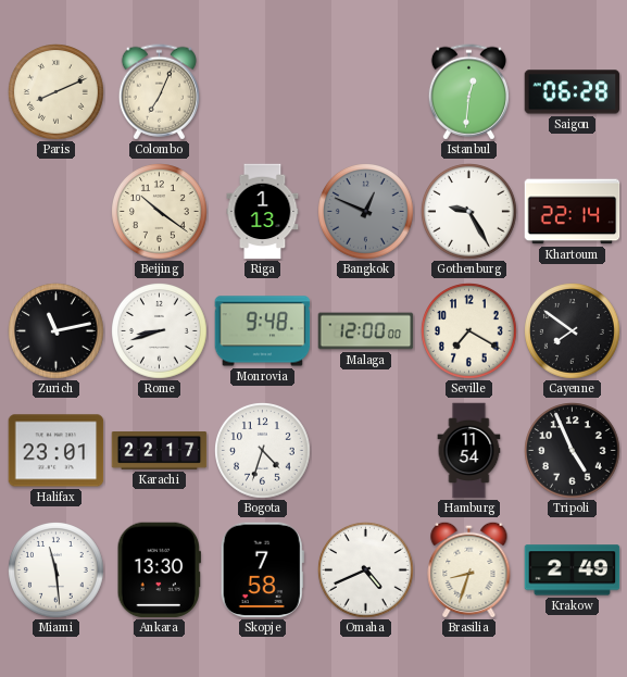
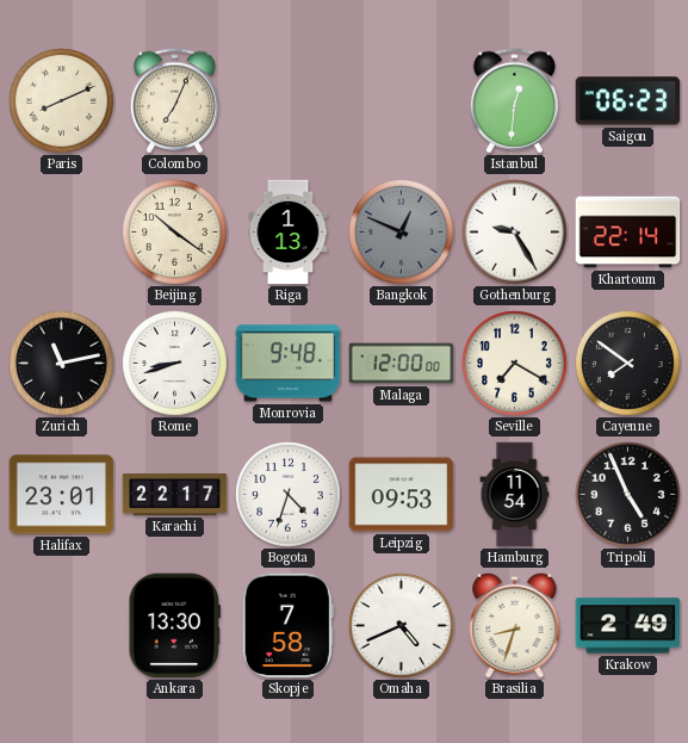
Saigon: 06:28 -> 06:23
Leipzig: none -> 09:53
Miami: 11:29 -> none
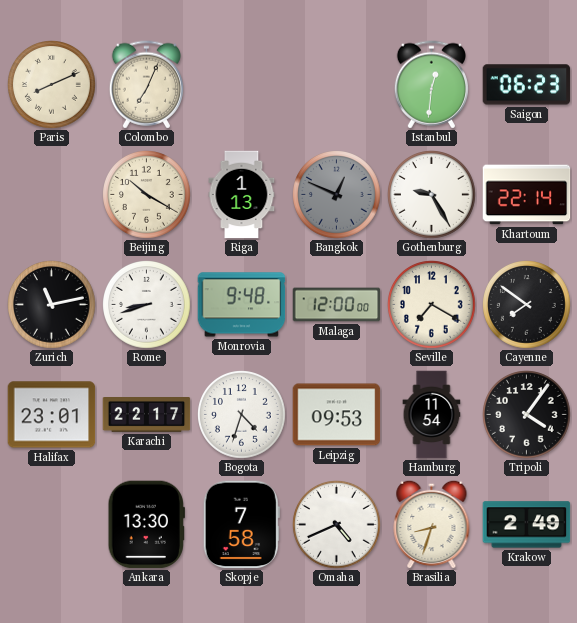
Beijing: 10:21 -> 10:20
Tripoli: 4:56 -> 4:06
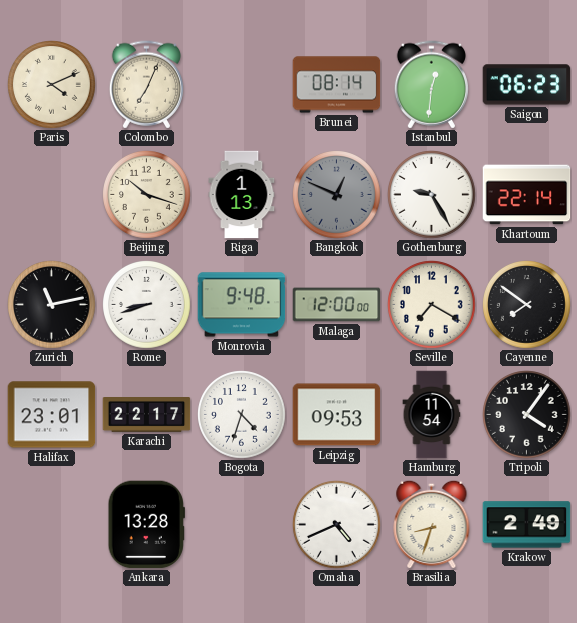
Paris: 8:11 -> 4:11
Brunei: none -> 08:14
Beijing: 10:20 -> 10:18
Ankara: 13:30 -> 13:28
Skopje: 7:58 -> none
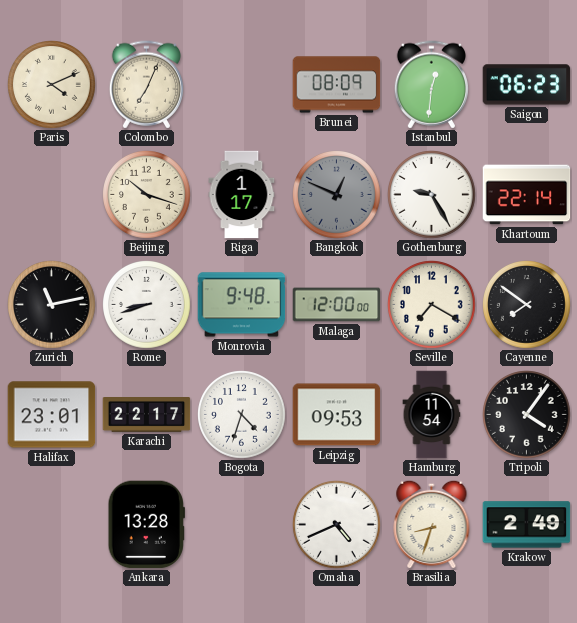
Brunei: 08:14 -> 08:09
Riga: 1:13 -> 1:17
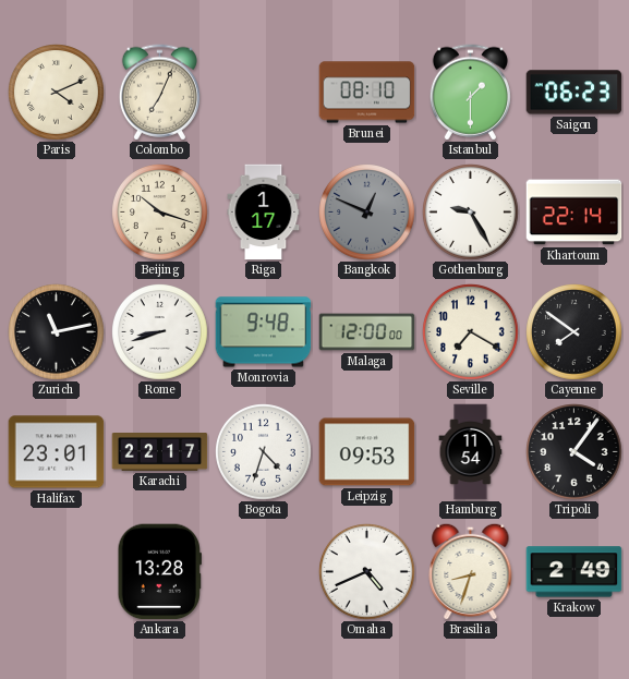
Brunei: 08:09 -> 08:10
Istanbul: 12:31 -> 1:30
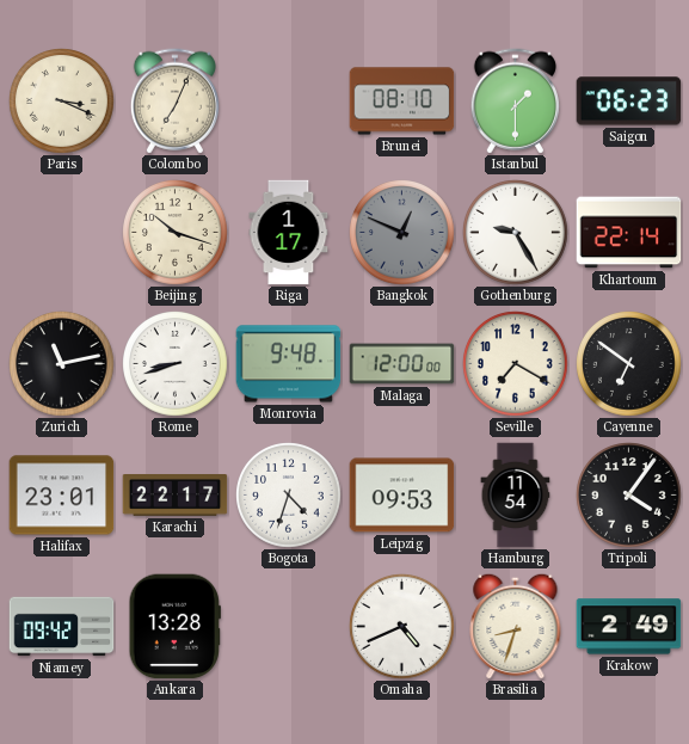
Paris: 4:11 -> 3:19
Cayenne: 7:51 -> 6:51
Niamey: none -> 09:42
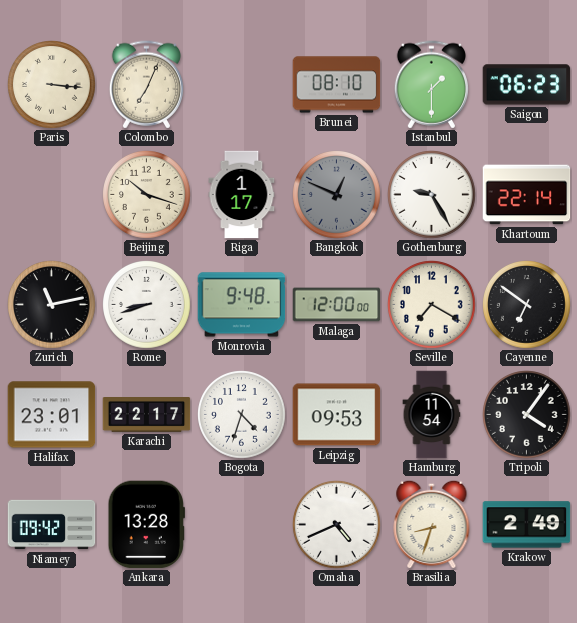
Paris: 3:19 -> 3:16
